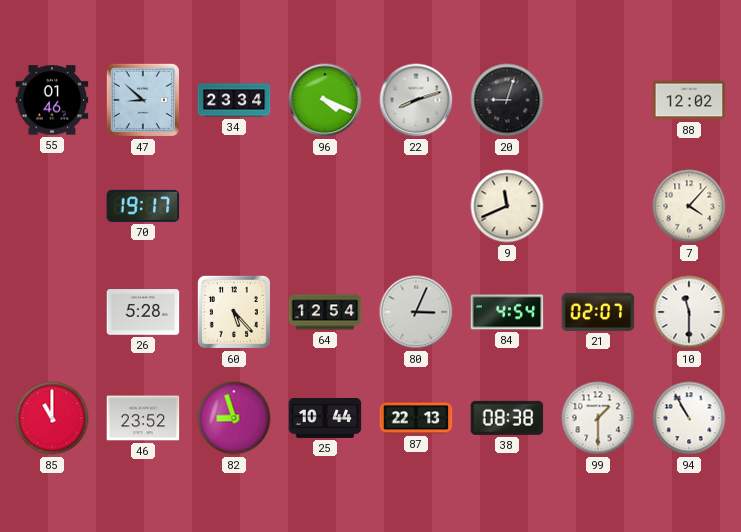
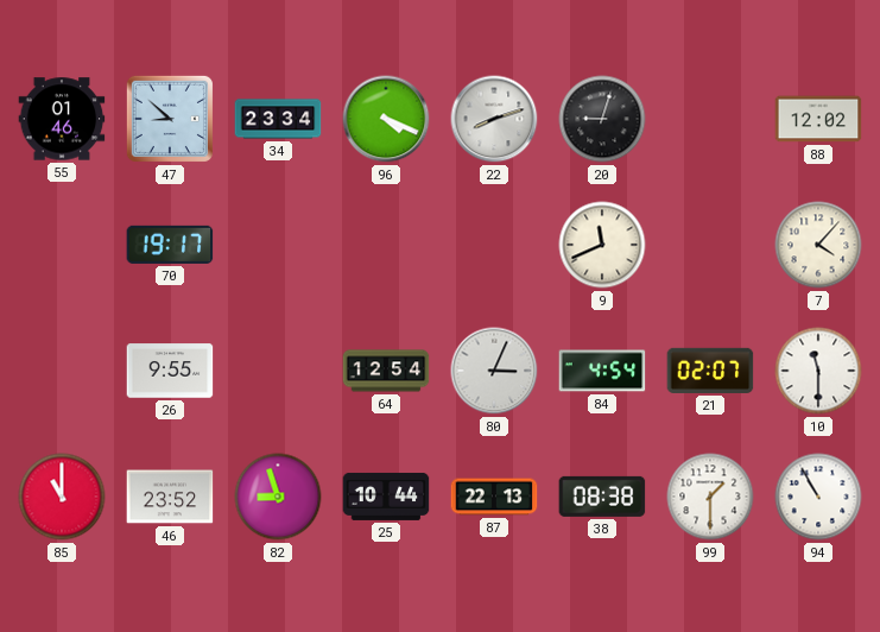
26: 5:28 -> 9:55
60: 5:23 -> none
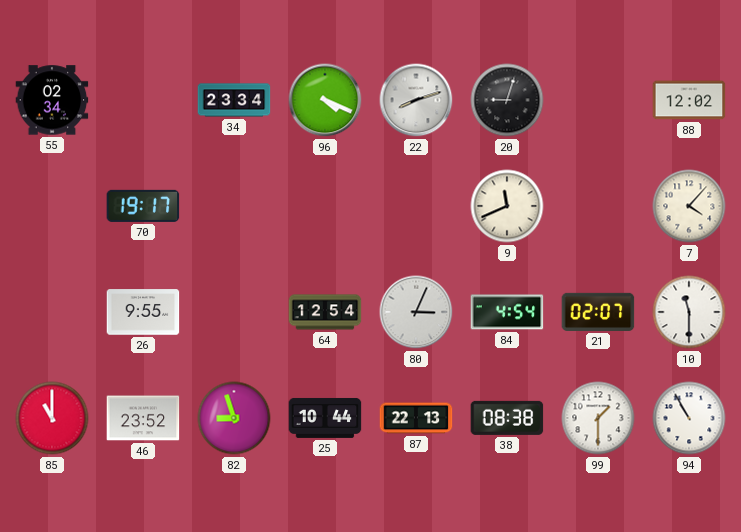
55: 01:46 -> 02:34
47: 8:52 -> none
